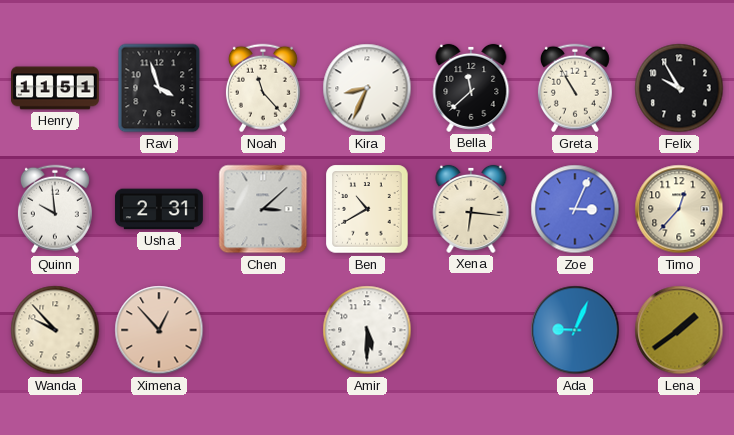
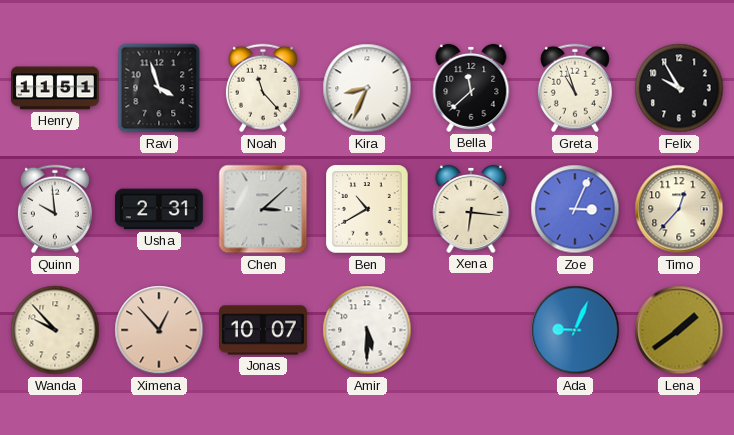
Greta: 10:55 -> 10:57
Jonas: none -> 10:07
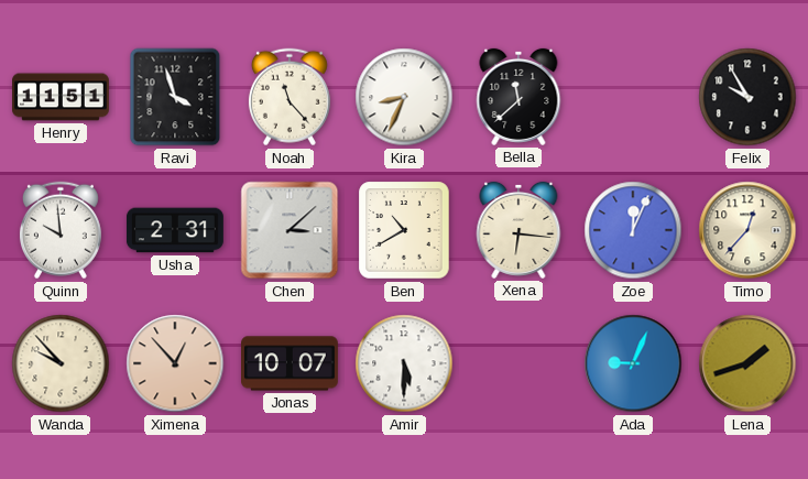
Greta: 10:57 -> none
Zoe: 3:04 -> 12:04
Lena: 1:39 -> 1:42
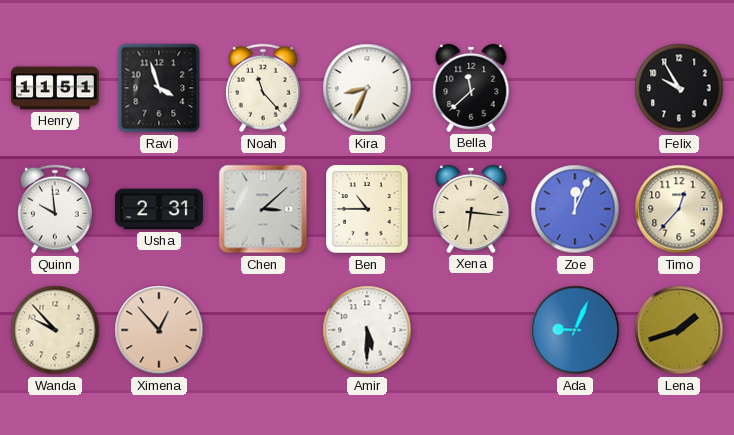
Ben: 10:40 -> 10:45
Jonas: 10:07 -> none
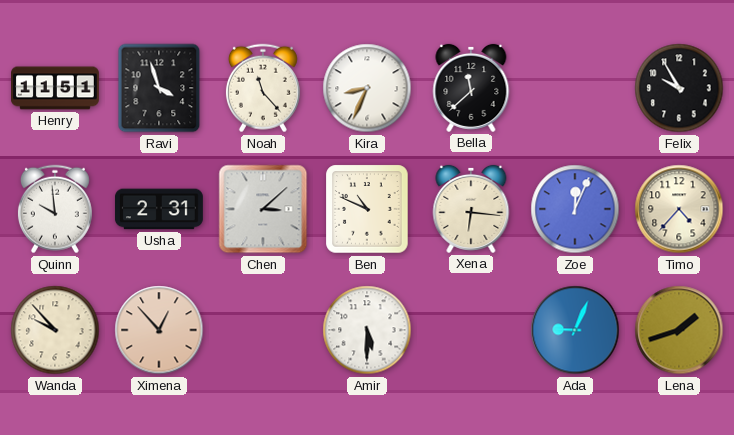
Ben: 10:45 -> 10:49
Timo: 12:37 -> 4:37
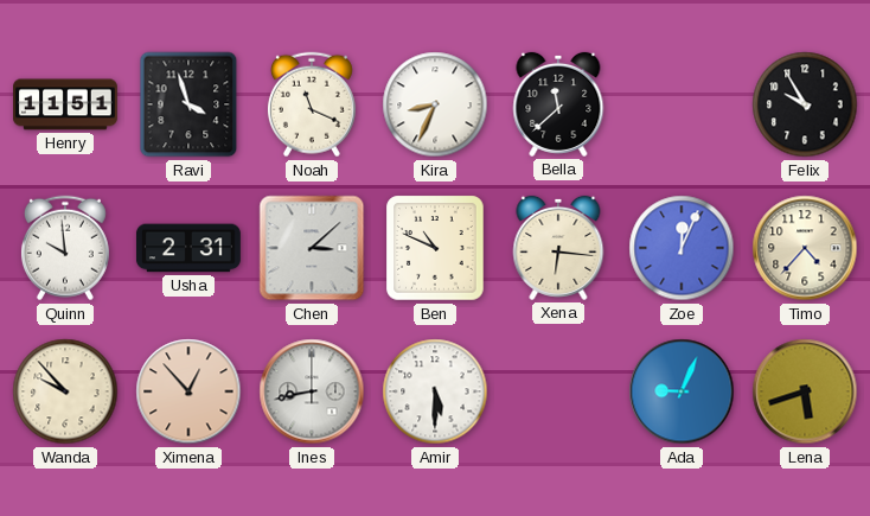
Noah: 11:23 -> 11:19
Ines: none -> 8:43
Lena: 1:42 -> 5:42
